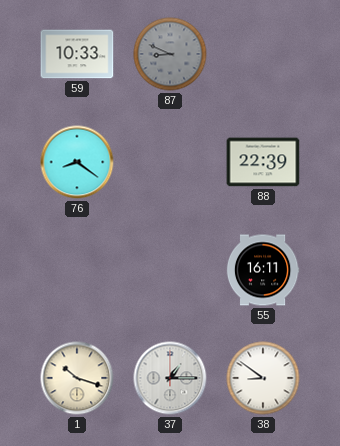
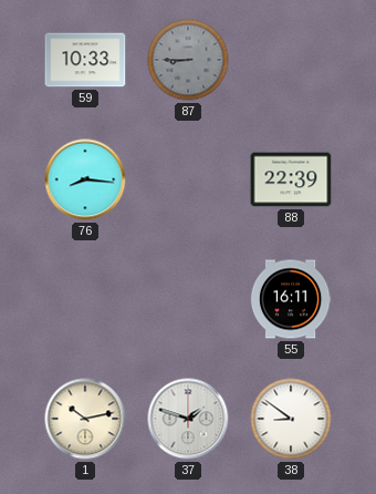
87: 8:49 -> 8:45
76: 8:21 -> 8:16
1: 10:18 -> 10:13
37: 1:15 -> 1:48
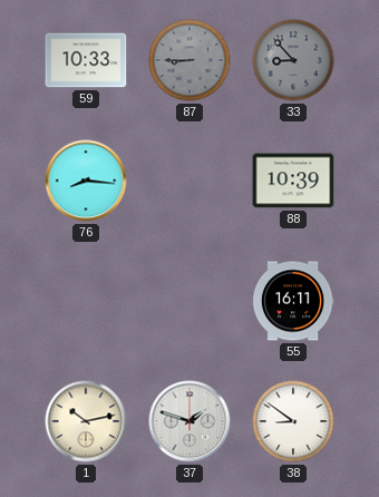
33: none -> 8:53
88: 22:39 -> 10:39
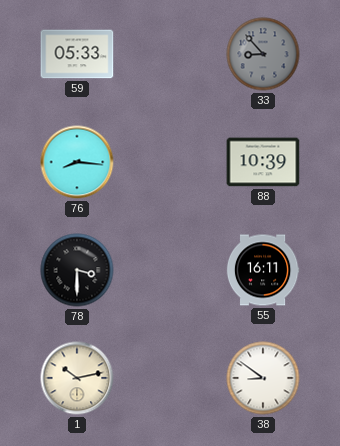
59: 10:33 -> 05:33
87: 8:45 -> none
78: none -> 3:30
37: 1:48 -> none
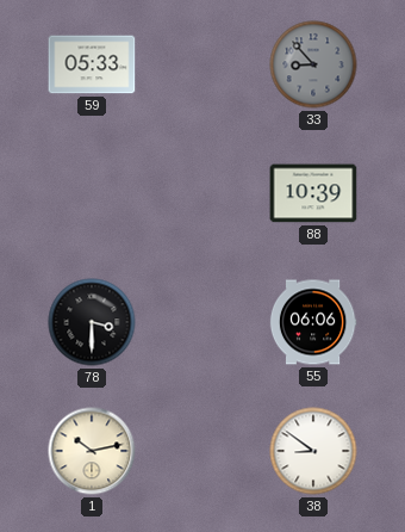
76: 8:16 -> none
55: 16:11 -> 06:06
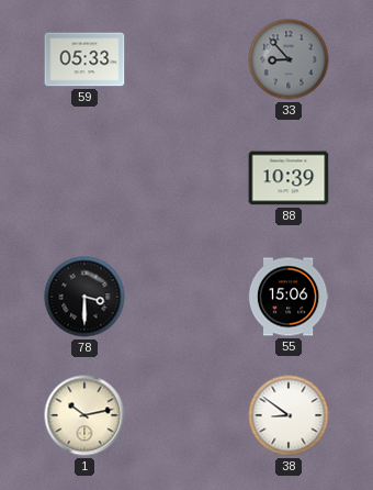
55: 06:06 -> 15:06
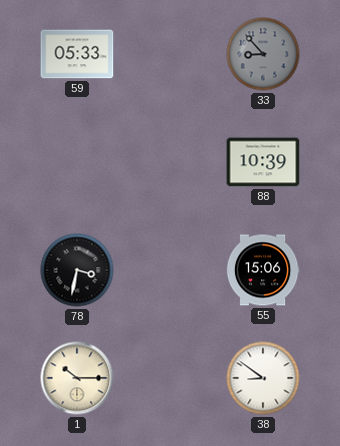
78: 3:30 -> 3:32
1: 10:13 -> 10:15
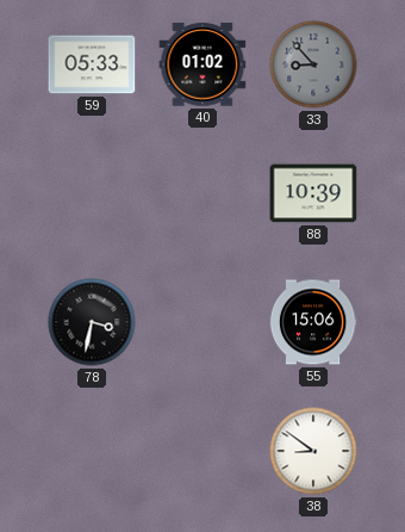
40: none -> 01:02
1: 10:15 -> none
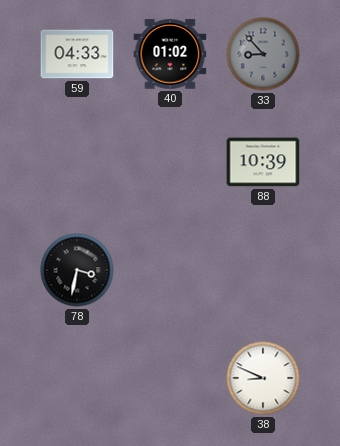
59: 05:33 -> 04:33
55: 15:06 -> none
38: 8:51 -> 8:49
